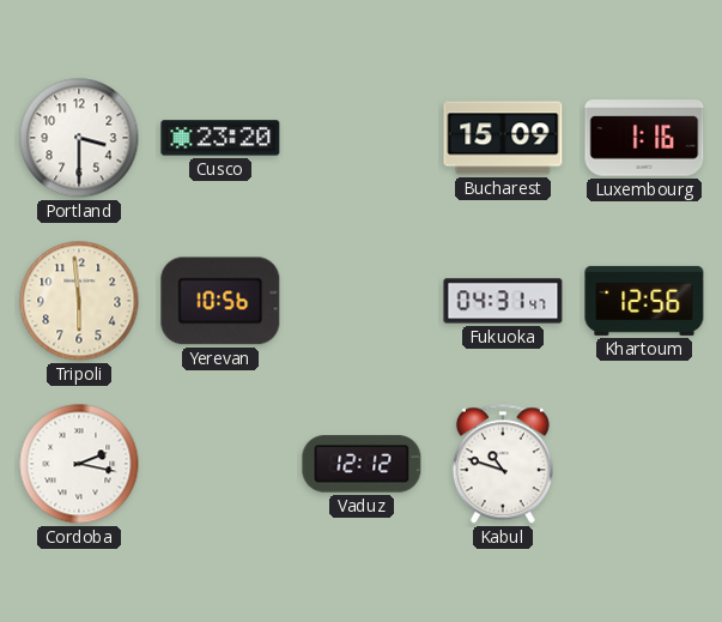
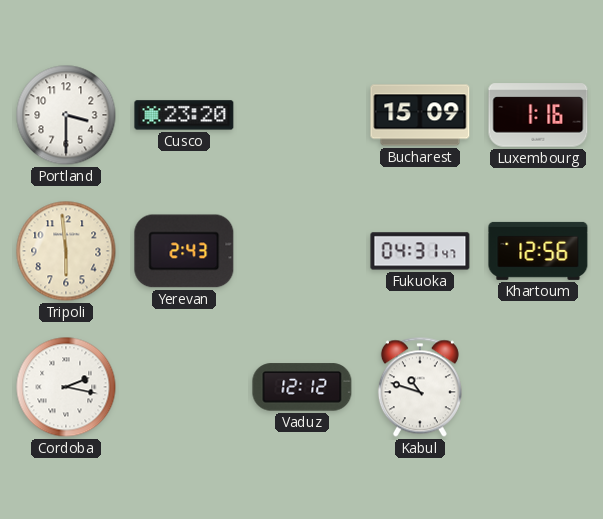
Yerevan: 10:56 -> 2:43
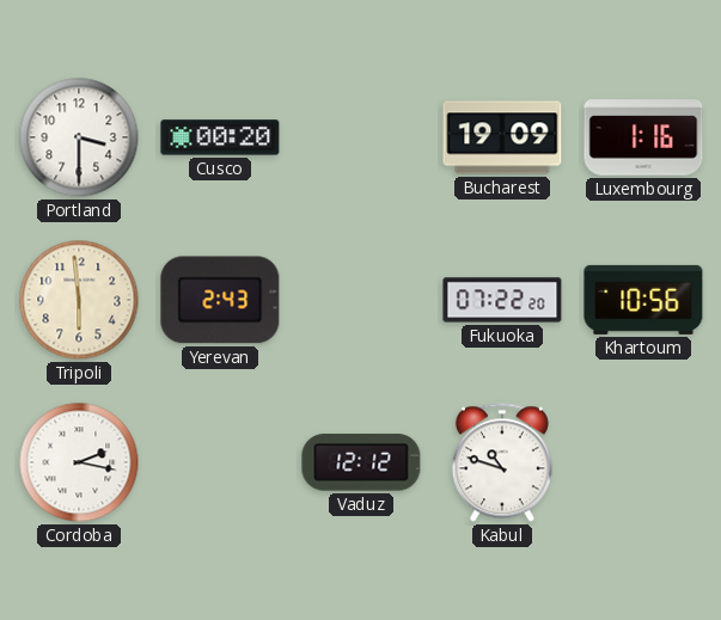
Cusco: 23:20 -> 00:20
Bucharest: 15:09 -> 19:09
Fukuoka: 04:31 -> 07:22
Khartoum: 12:56 -> 10:56
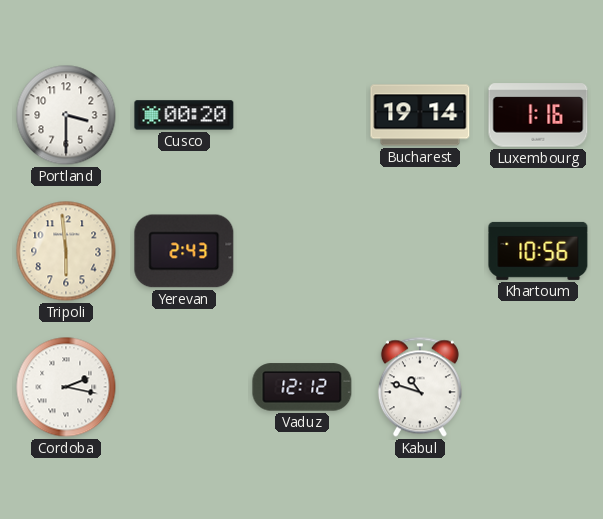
Bucharest: 19:09 -> 19:14
Fukuoka: 07:22 -> none
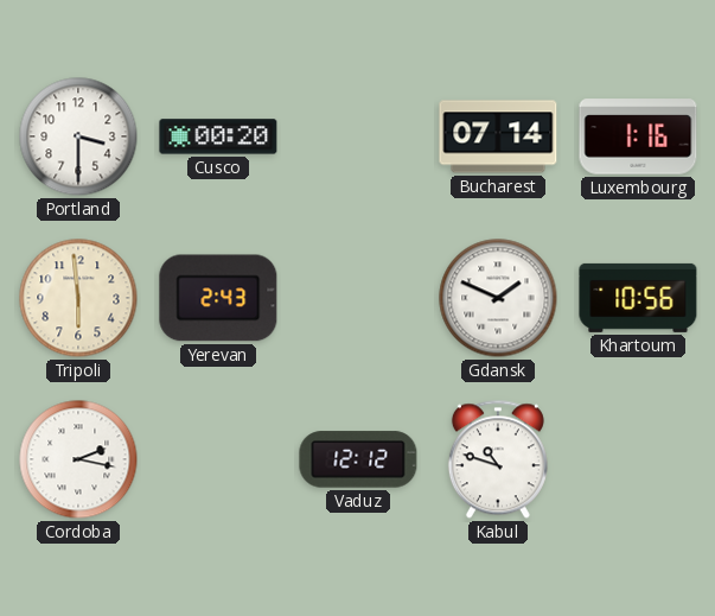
Bucharest: 19:14 -> 07:14
Gdansk: none -> 1:49
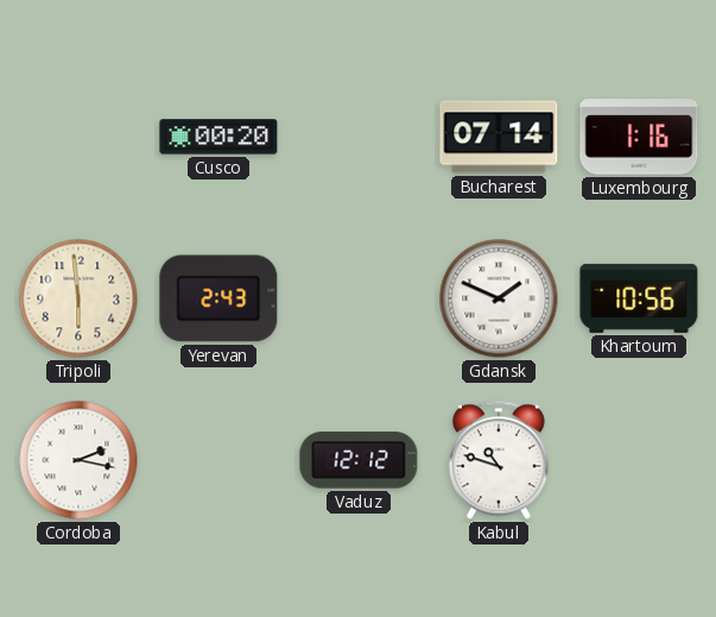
Portland: 3:30 -> none
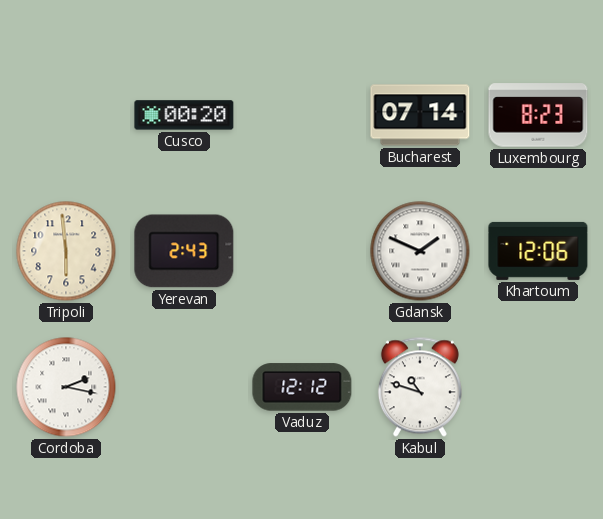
Luxembourg: 1:16 -> 8:23
Khartoum: 10:56 -> 12:06
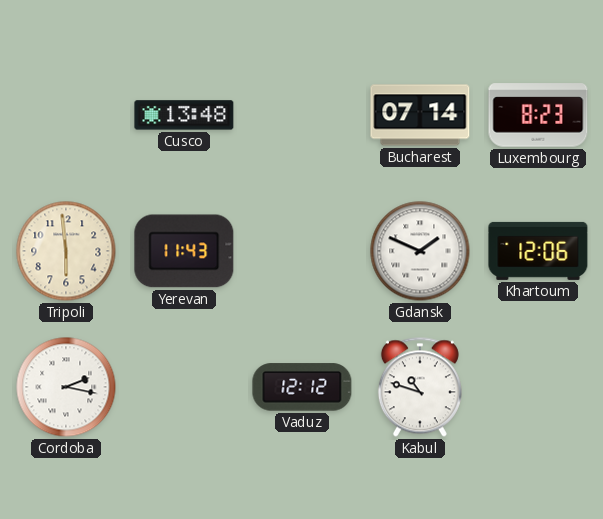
Cusco: 00:20 -> 13:48
Yerevan: 2:43 -> 11:43
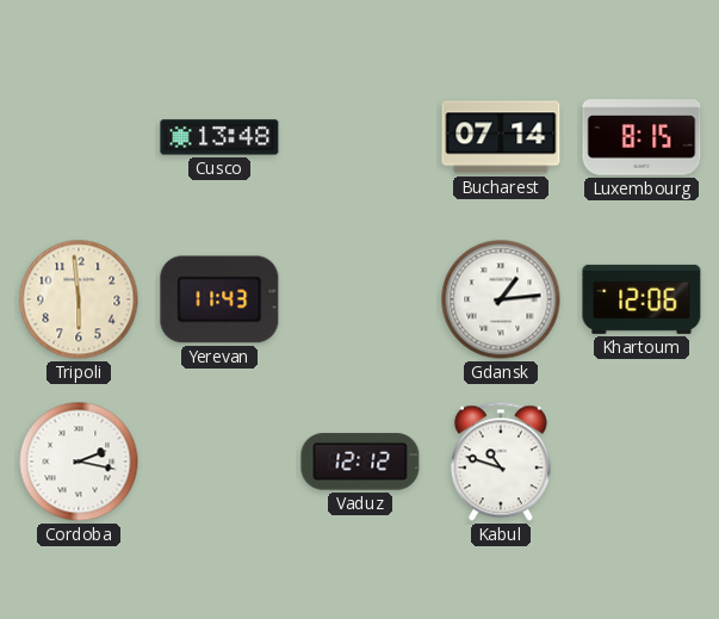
Luxembourg: 8:23 -> 8:15
Gdansk: 1:49 -> 1:14
